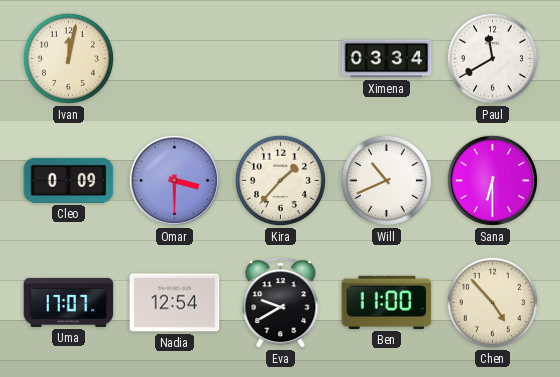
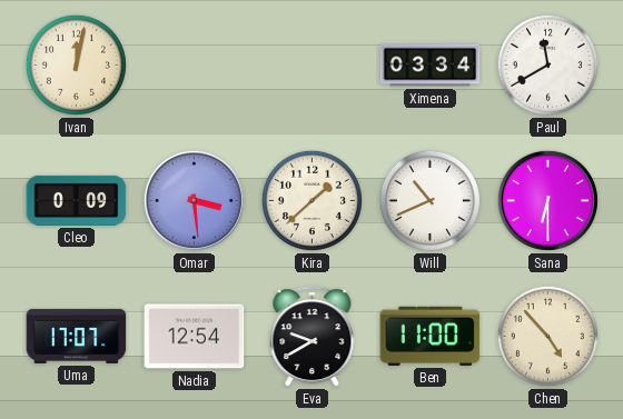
Omar: 3:30 -> 3:29
Kira: 1:37 -> 1:38
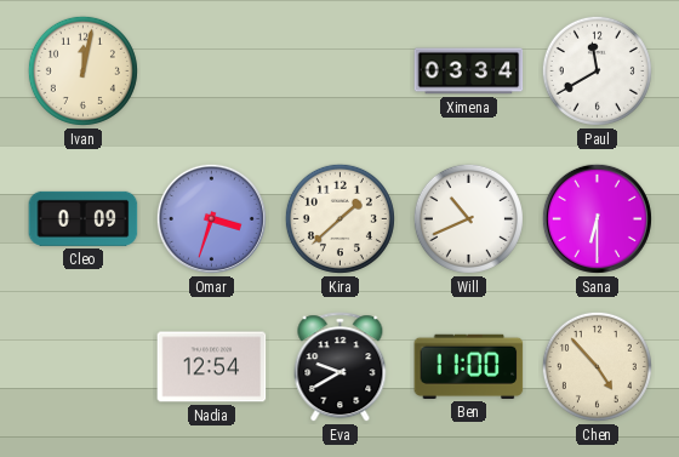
Omar: 3:29 -> 3:33
Uma: 17:07 -> none
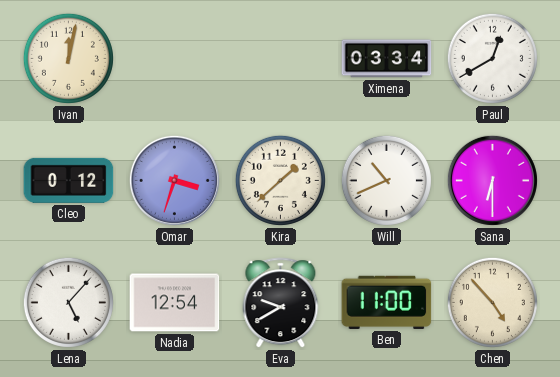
Paul: 11:40 -> 12:40
Cleo: 0:09 -> 0:12
Lena: none -> 5:07
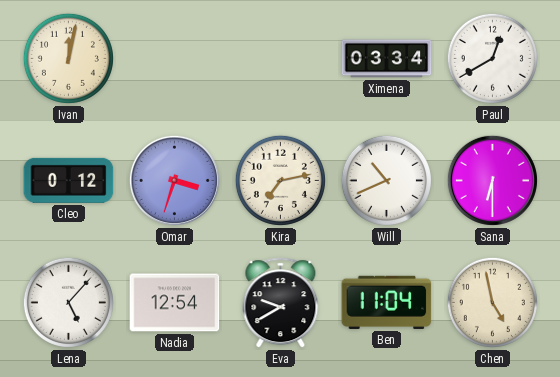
Kira: 1:38 -> 7:13
Ben: 11:00 -> 11:04
Chen: 4:53 -> 4:58
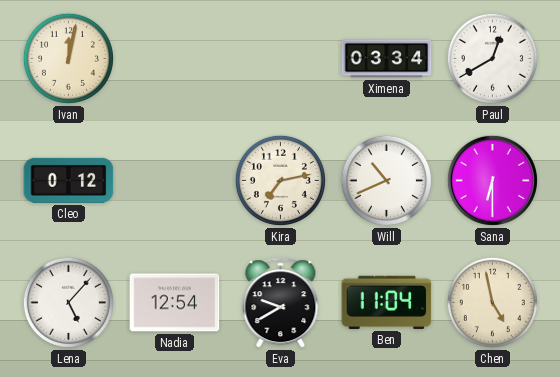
Omar: 3:33 -> none
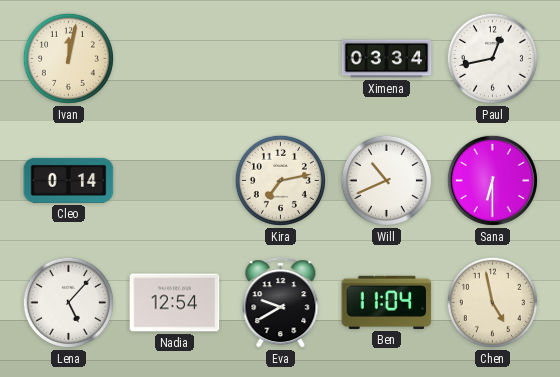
Paul: 12:40 -> 12:43
Cleo: 0:12 -> 0:14
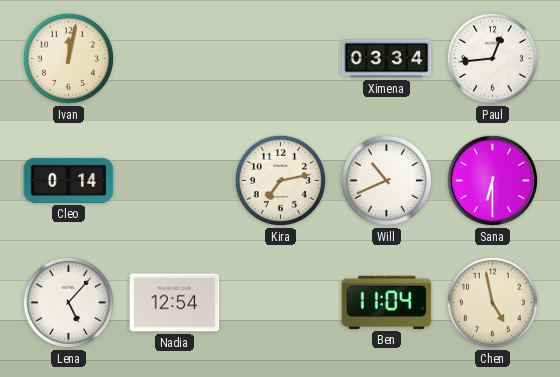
Paul: 12:43 -> 12:44
Eva: 9:40 -> none
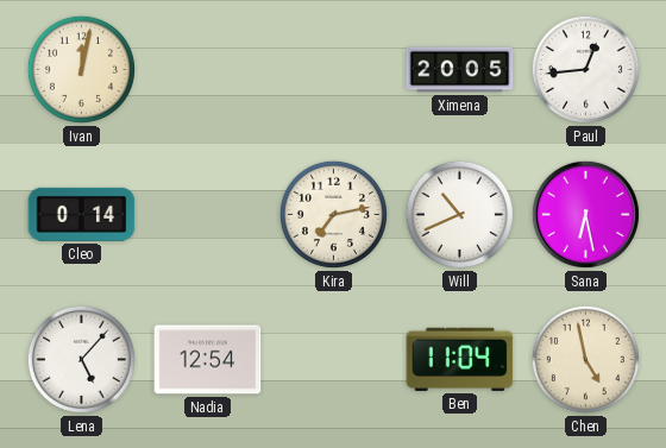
Ximena: 03:34 -> 20:05
Sana: 6:30 -> 6:28
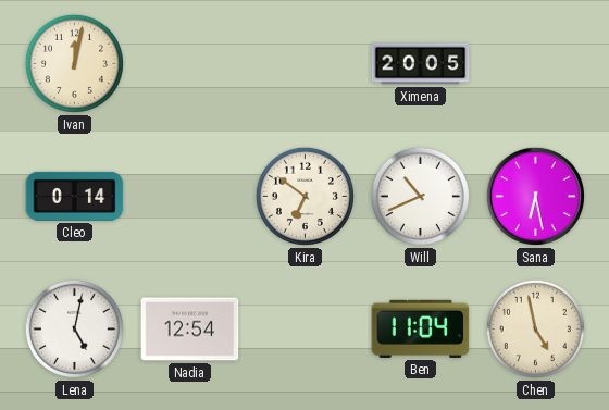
Paul: 12:44 -> none
Kira: 7:13 -> 6:51
Lena: 5:07 -> 5:02
